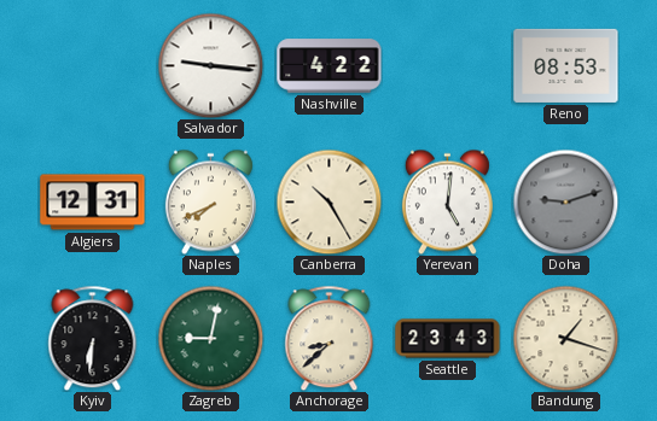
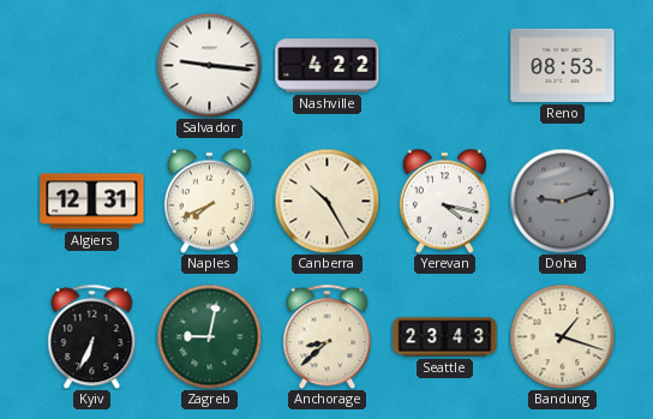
Yerevan: 5:01 -> 4:17
Kyiv: 6:31 -> 6:34
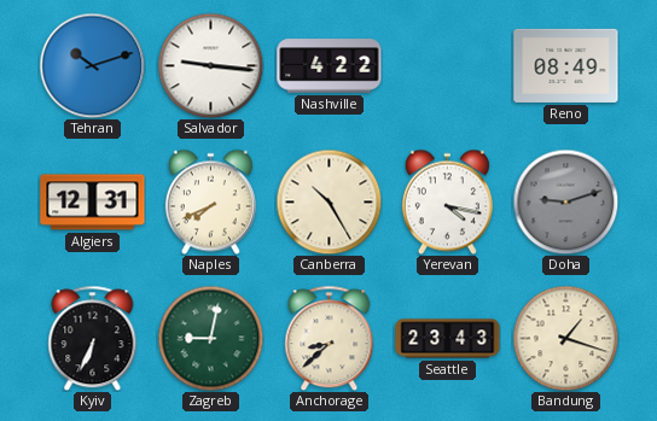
Tehran: none -> 10:12
Reno: 08:53 -> 08:49
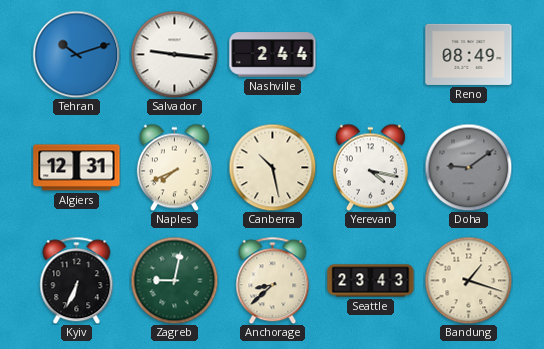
Nashville: 4:22 -> 2:44
Canberra: 10:25 -> 10:28
Doha: 9:12 -> 9:09
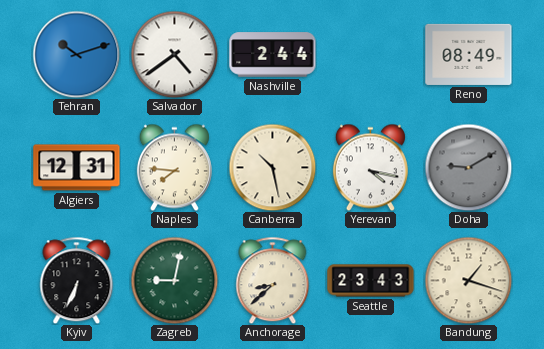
Salvador: 9:16 -> 4:39
Naples: 7:41 -> 7:46
Doha: 9:09 -> 9:10
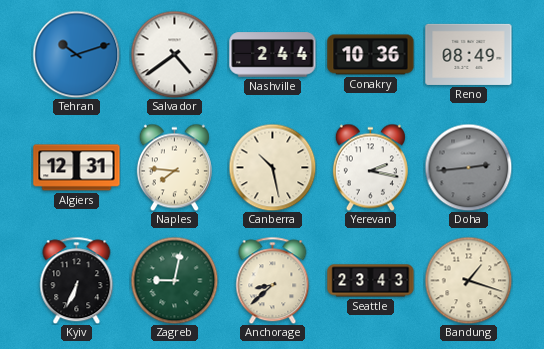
Conakry: none -> 10:36
Yerevan: 4:17 -> 2:17
Doha: 9:10 -> 2:44
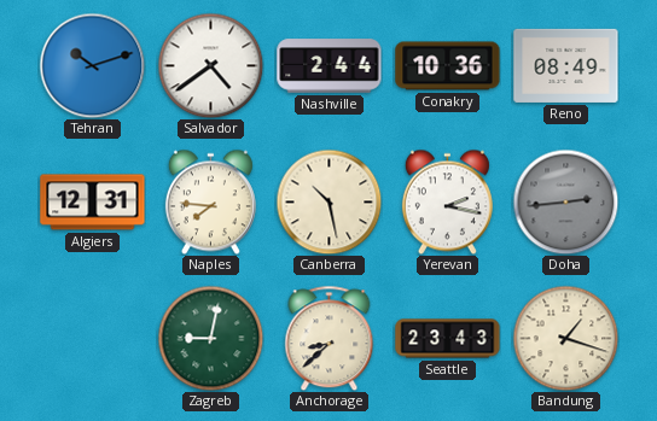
Kyiv: 6:34 -> none
